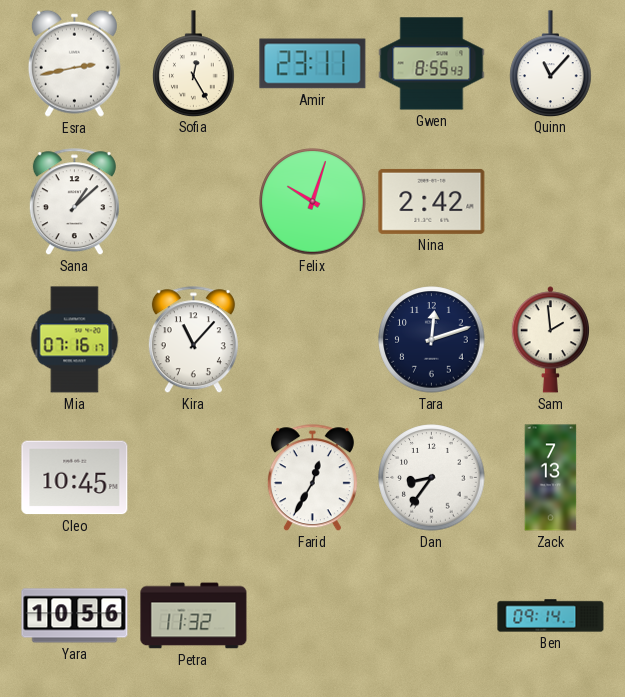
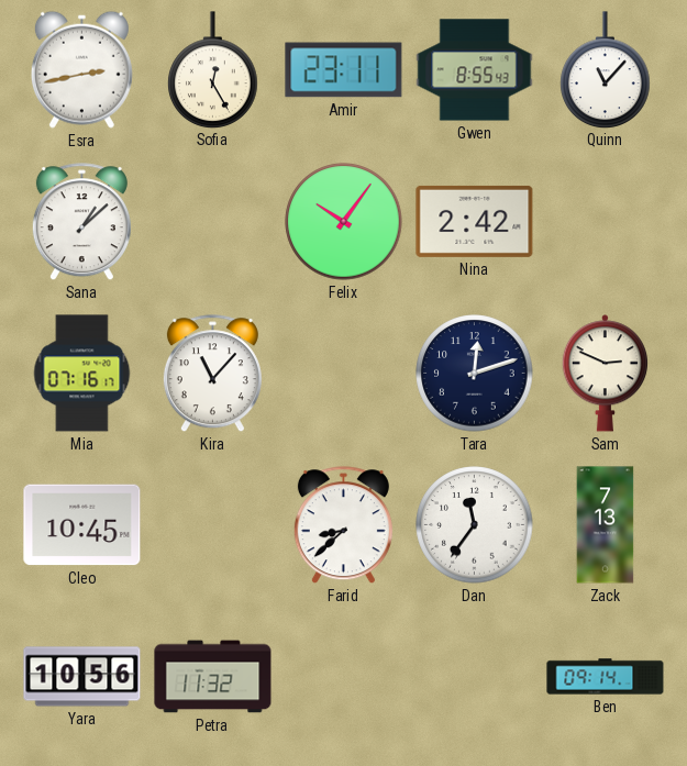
Felix: 10:03 -> 10:06
Sam: 1:59 -> 2:49
Farid: 12:35 -> 8:38
Dan: 8:36 -> 11:36
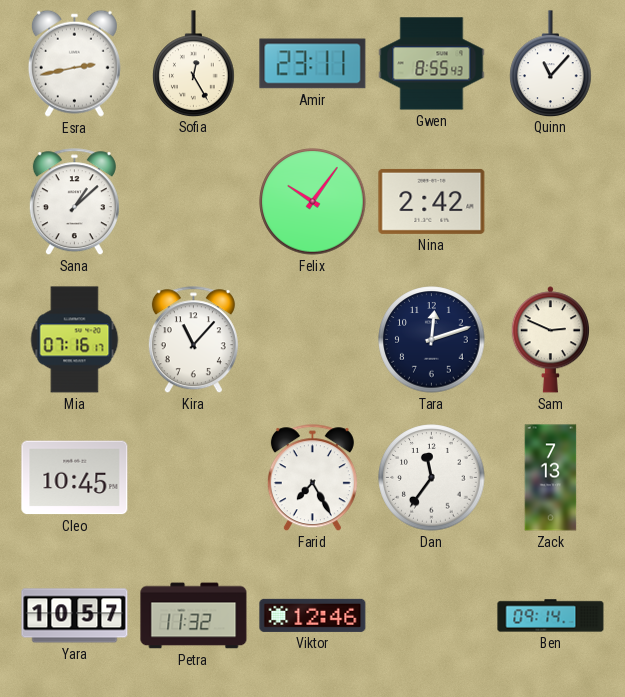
Farid: 8:38 -> 7:25
Yara: 10:56 -> 10:57
Viktor: none -> 12:46
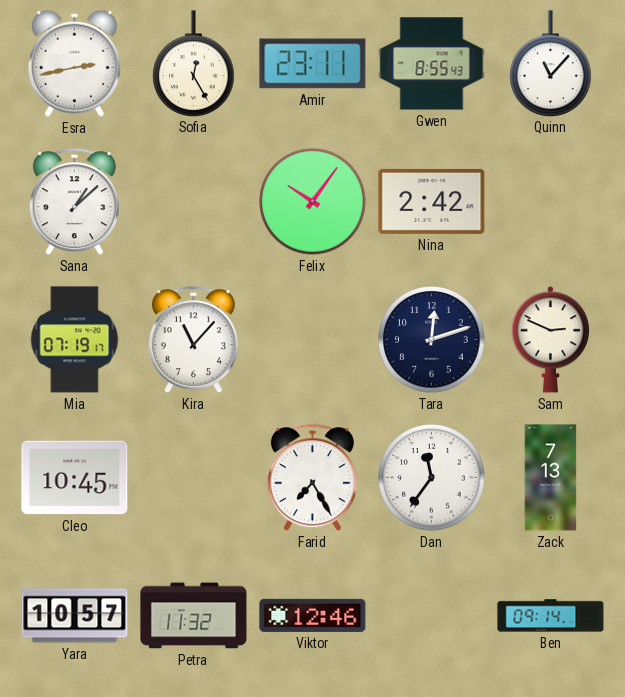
Mia: 07:16 -> 07:19
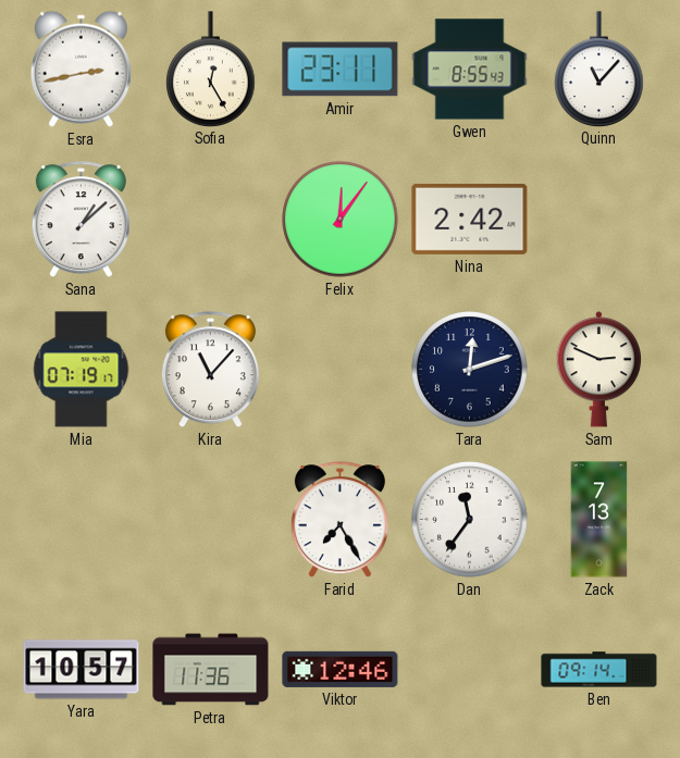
Felix: 10:06 -> 12:06
Cleo: 10:45 -> none
Petra: 11:32 -> 11:36
